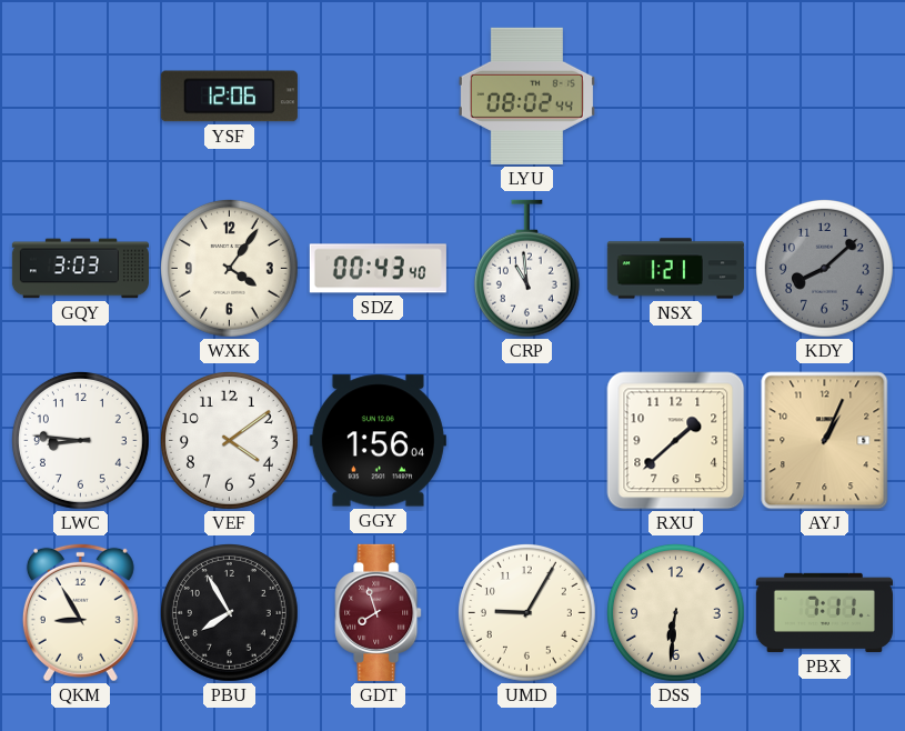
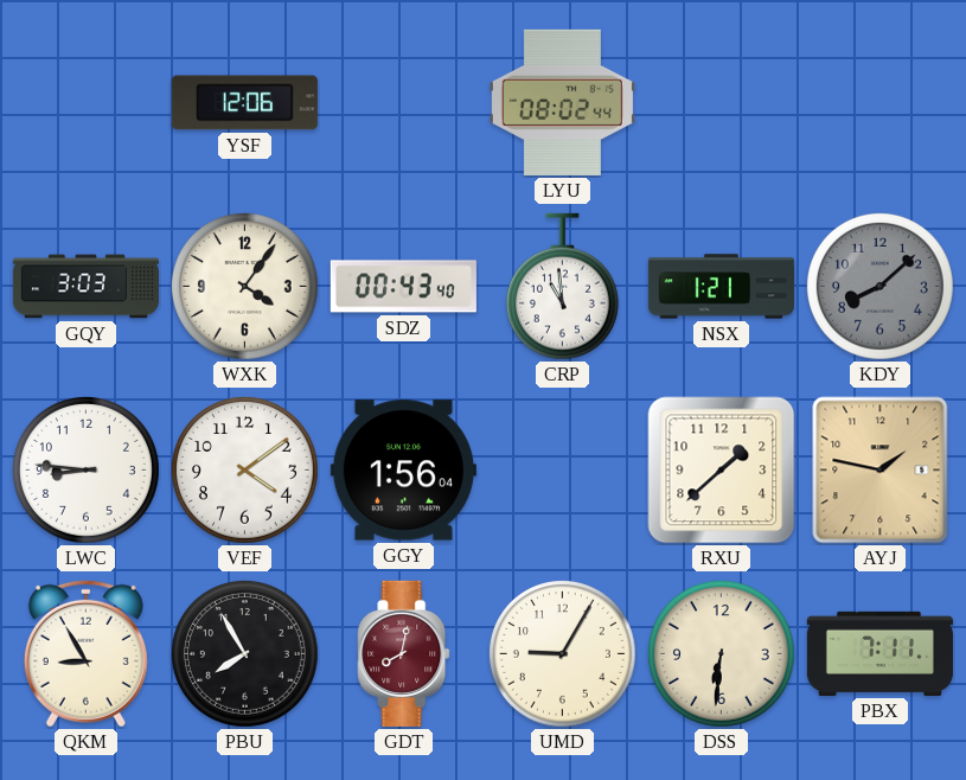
AYJ: 1:04 -> 1:47
GDT: 7:57 -> 8:02
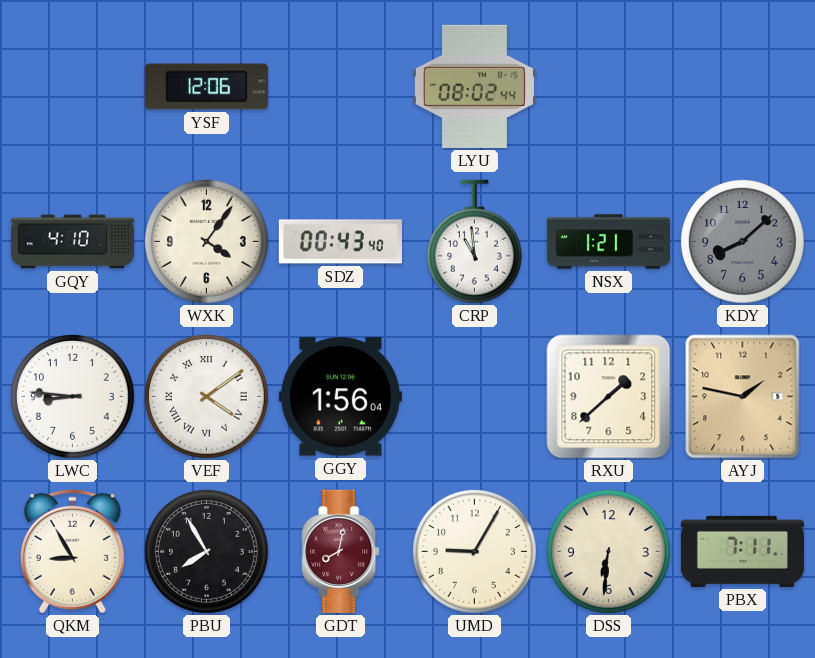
GQY: 3:03 -> 4:10
VEF numerals: Arabic -> Roman
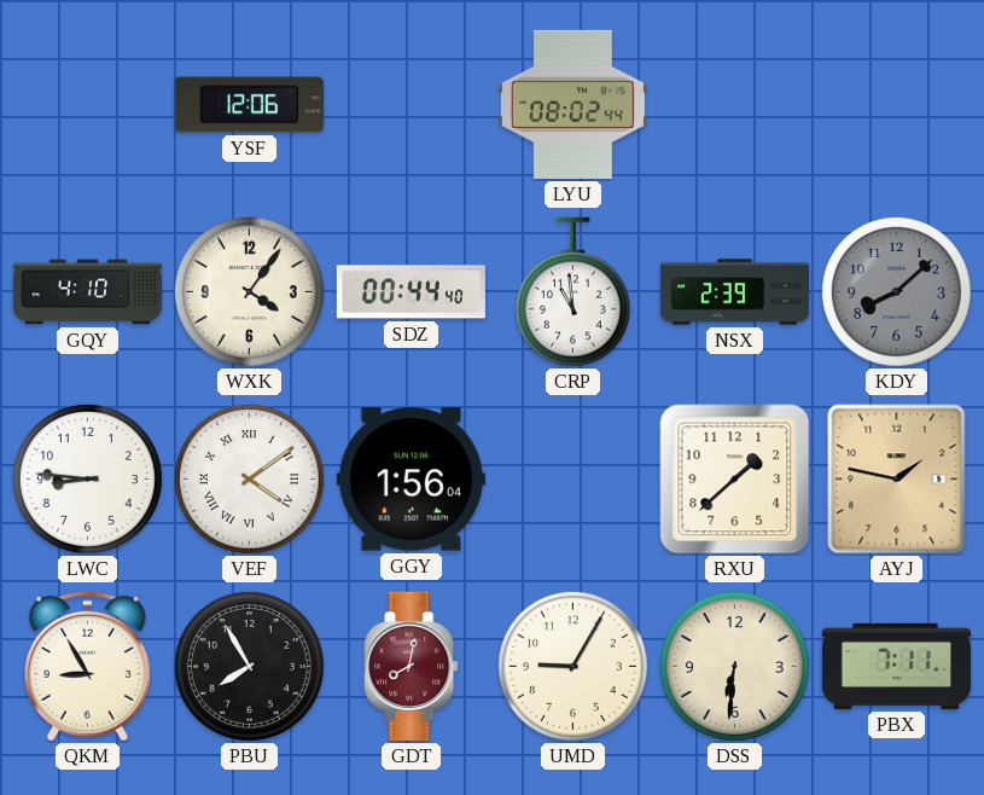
SDZ: 00:43 -> 00:44
NSX: 1:21 -> 2:39
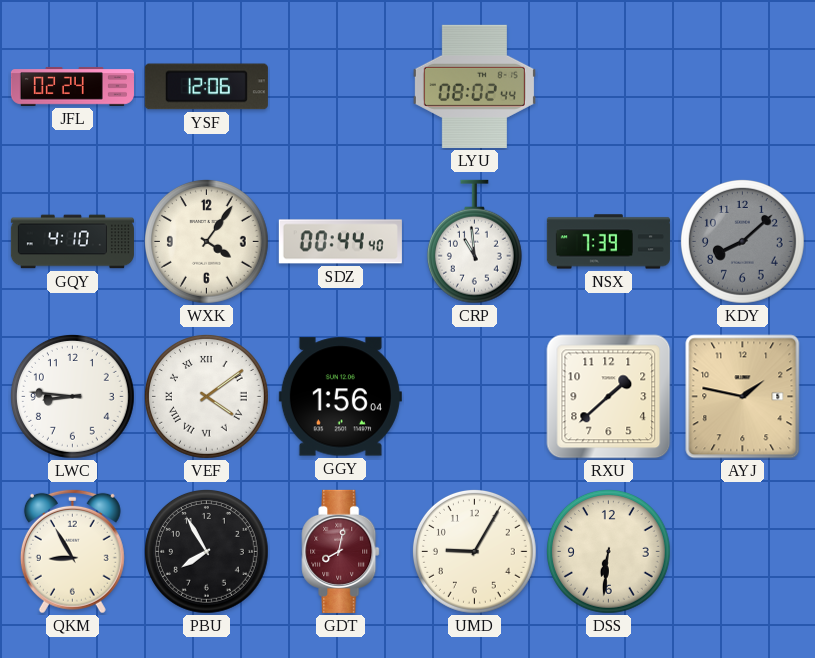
JFL: none -> 02:24
NSX: 2:39 -> 7:39
PBX: 7:11 -> none
